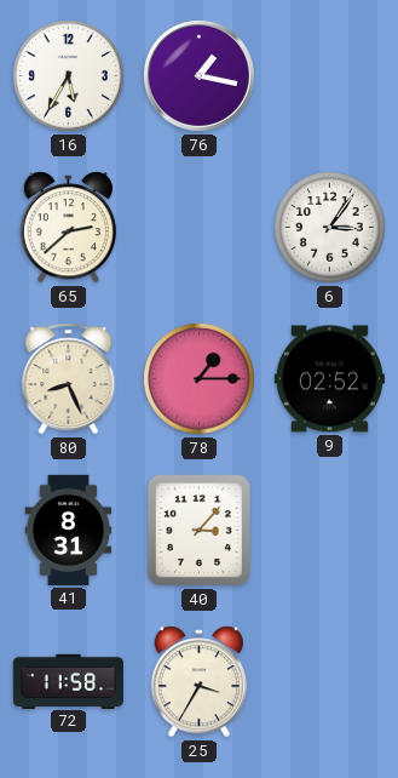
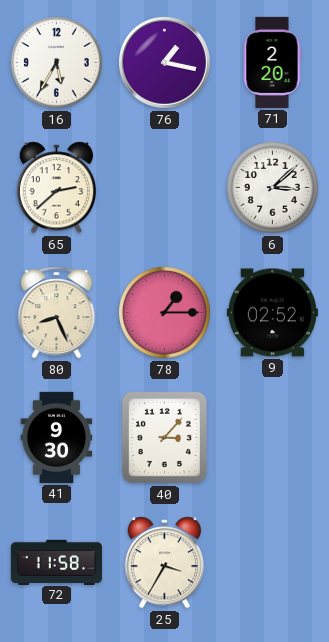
71: none -> 2:20
6: 3:06 -> 3:08
41: 8:31 -> 9:30
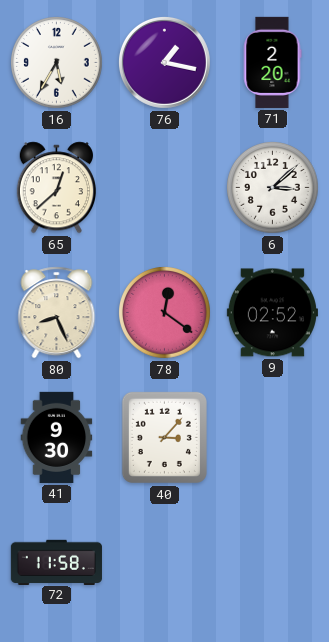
65: 2:38 -> 12:38
78: 1:15 -> 12:21
25: 3:35 -> none
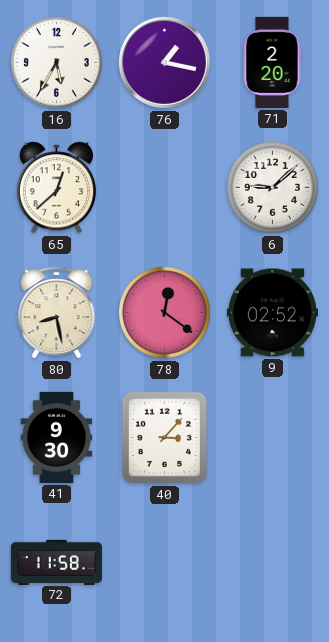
6: 3:08 -> 9:08
80: 8:26 -> 8:28
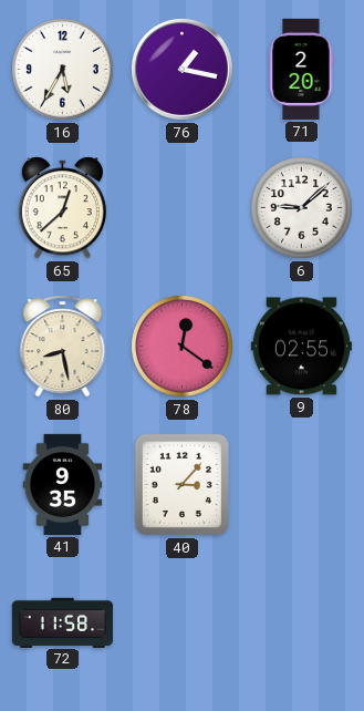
9: 02:52 -> 02:55
41: 9:30 -> 9:35
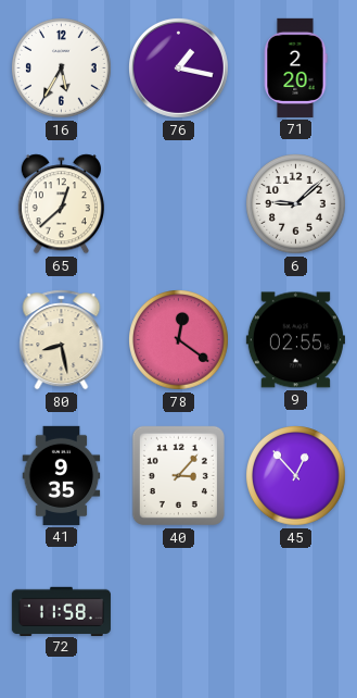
45: none -> 12:53
